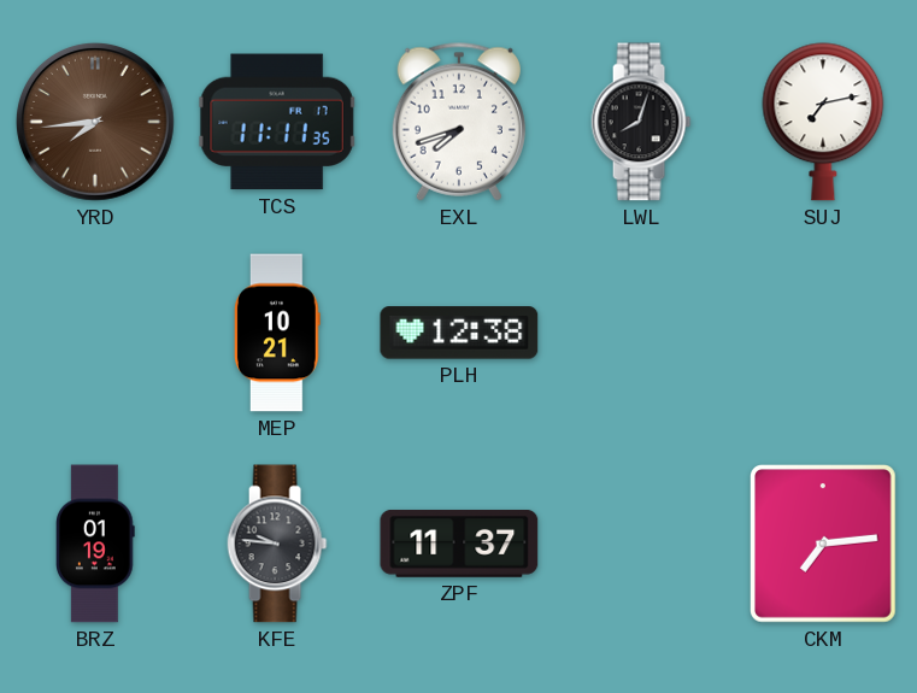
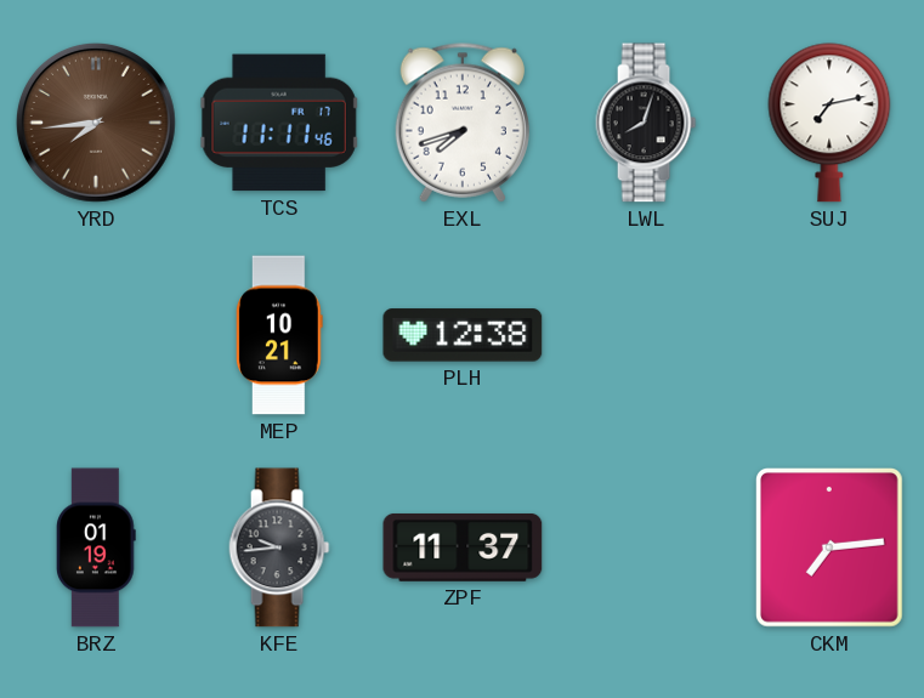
TCS: 11:11:35 -> 11:11:46
KFE: 9:46 -> 9:44
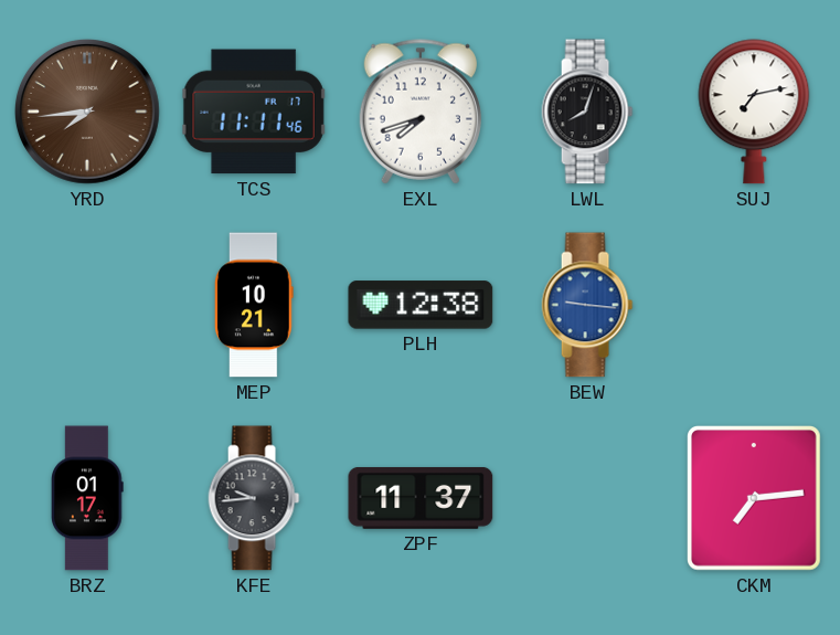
BEW: none -> 9:16
BRZ: 01:19 -> 01:17
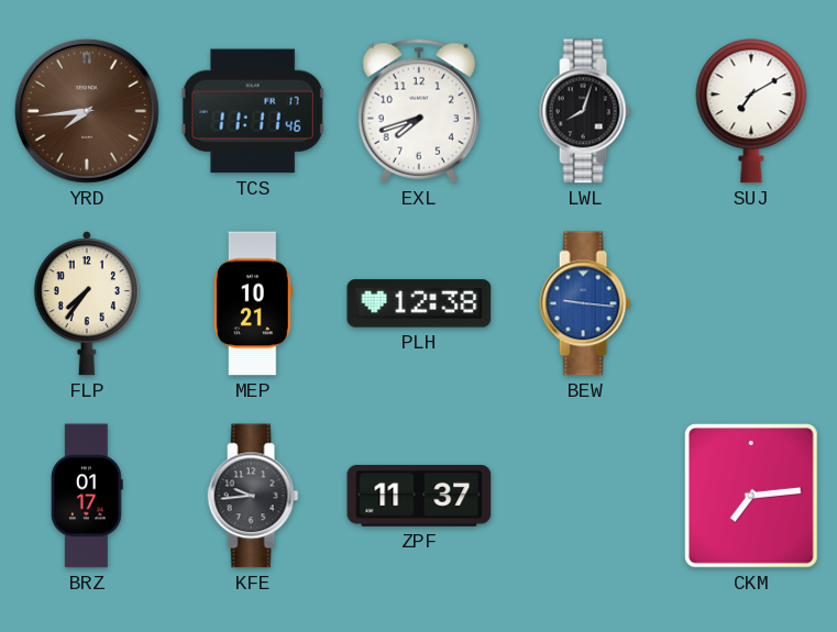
SUJ: 7:13 -> 7:10
FLP: none -> 7:36
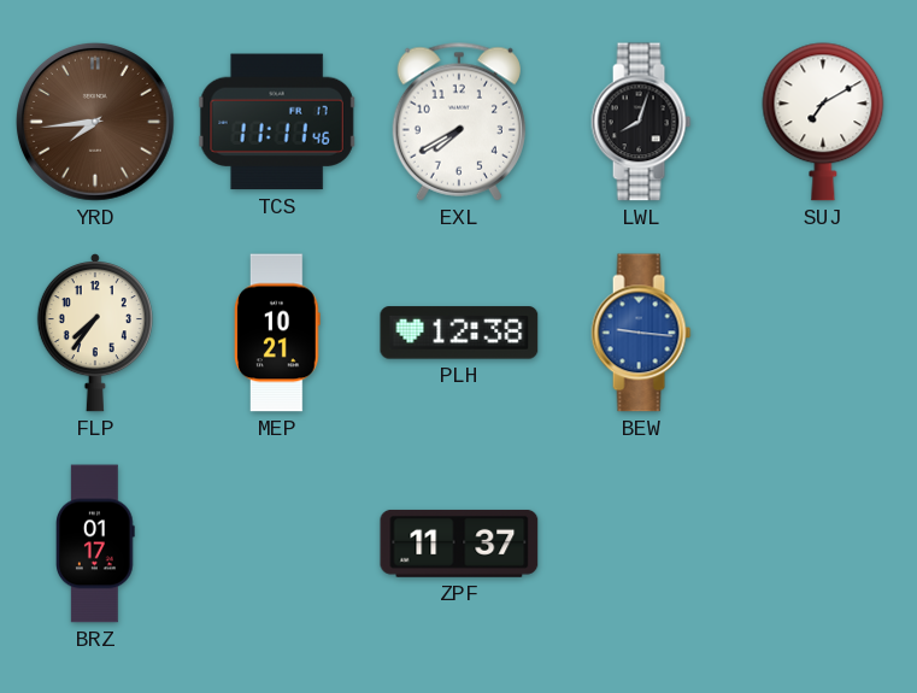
EXL: 7:42 -> 7:40
KFE: 9:44 -> none
CKM: 7:14 -> none
